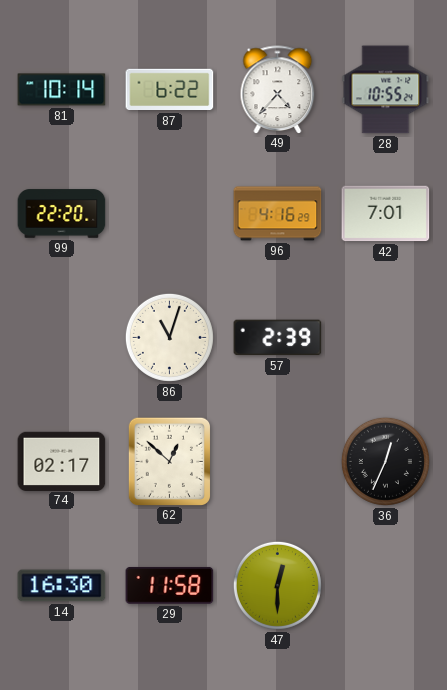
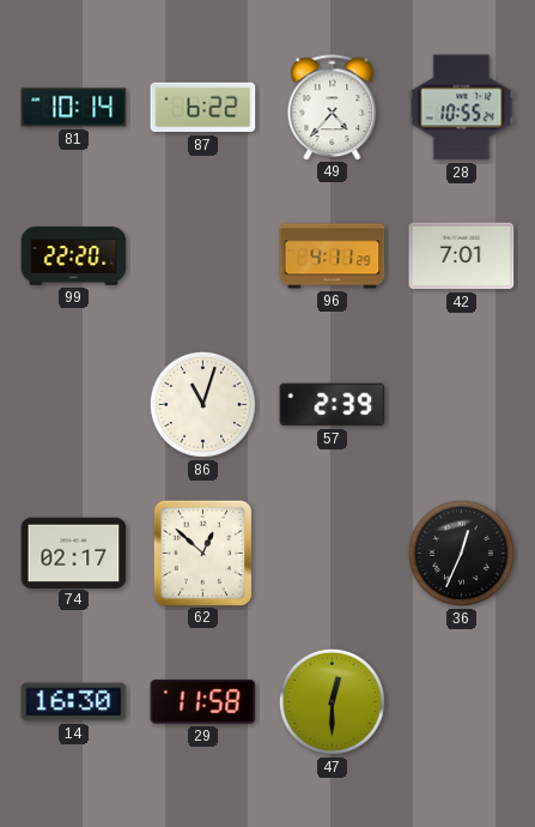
96: 4:16 -> 4:11
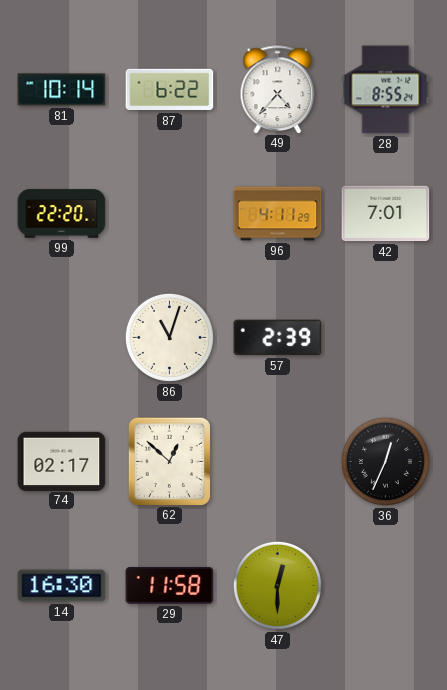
28: 10:55 -> 8:55
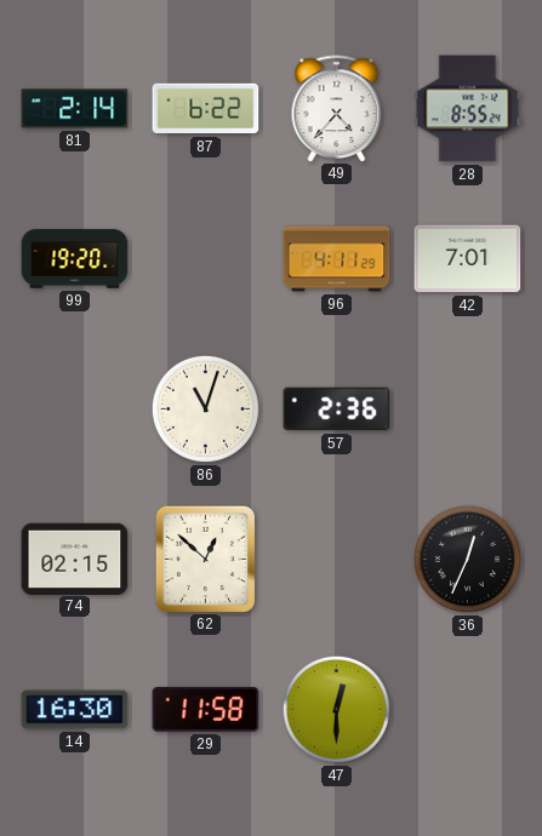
81: 10:14 -> 2:14
99: 22:20 -> 19:20
57: 2:39 -> 2:36
74: 02:17 -> 02:15
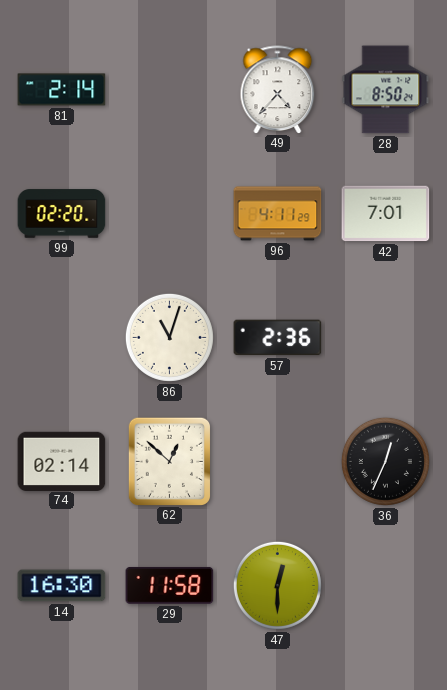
87: 6:22 -> none
28: 8:55 -> 8:50
99: 19:20 -> 02:20
74: 02:15 -> 02:14
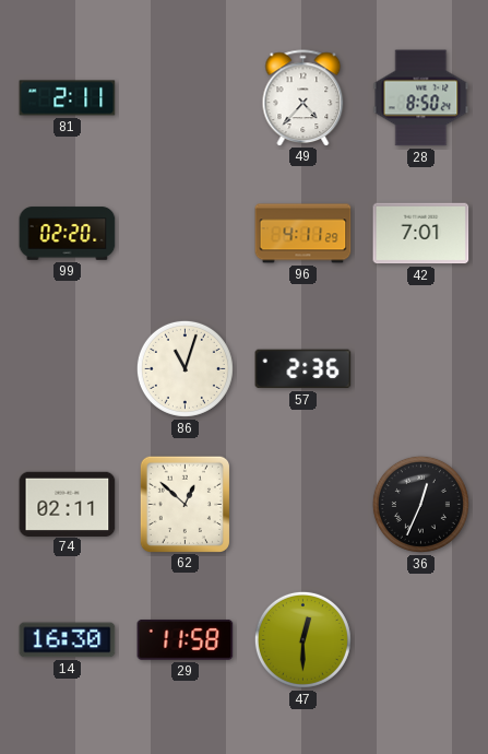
81: 2:14 -> 2:11
74: 02:14 -> 02:11
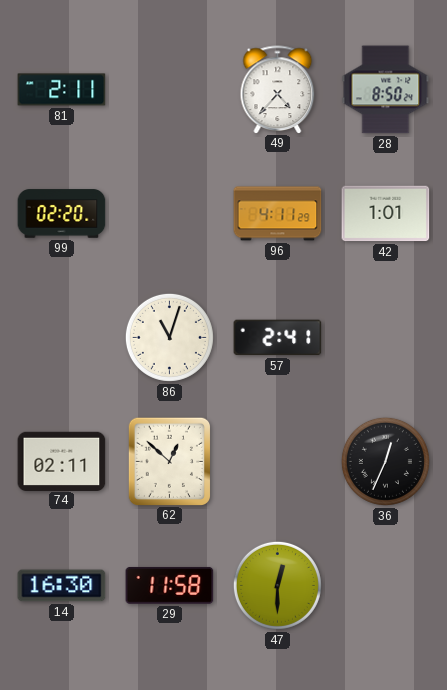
42: 7:01 -> 1:01
57: 2:36 -> 2:41
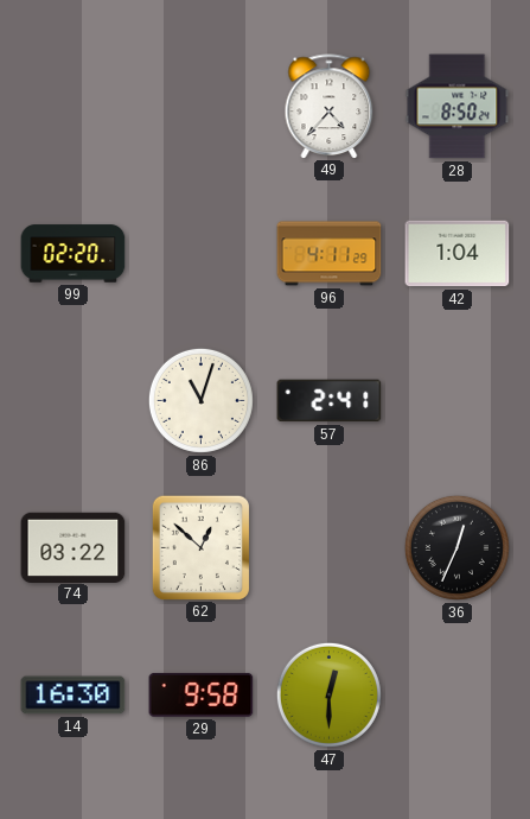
81: 2:11 -> none
42: 1:01 -> 1:04
74: 02:11 -> 03:22
29: 11:58 -> 9:58
